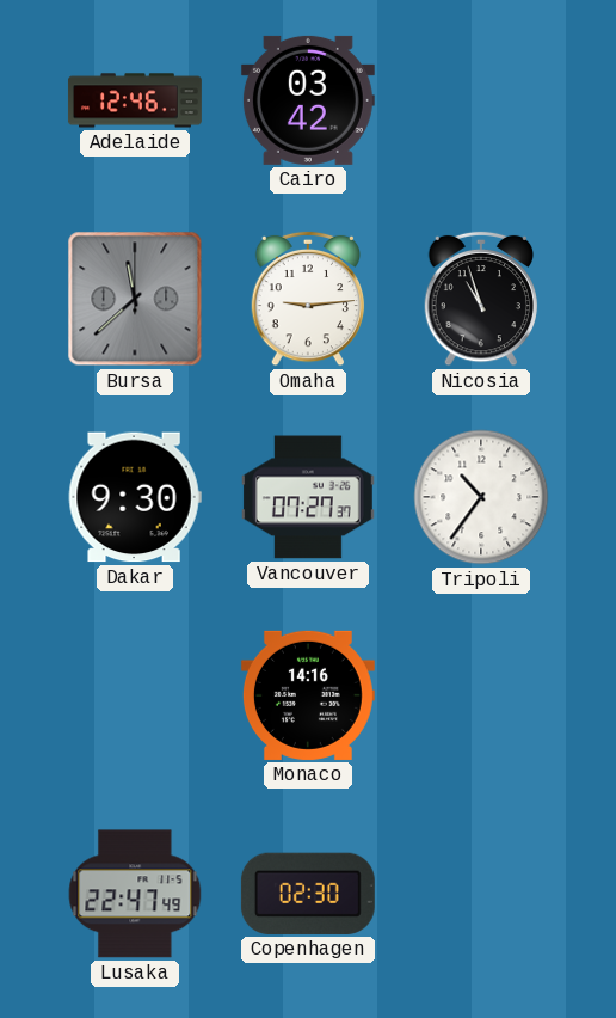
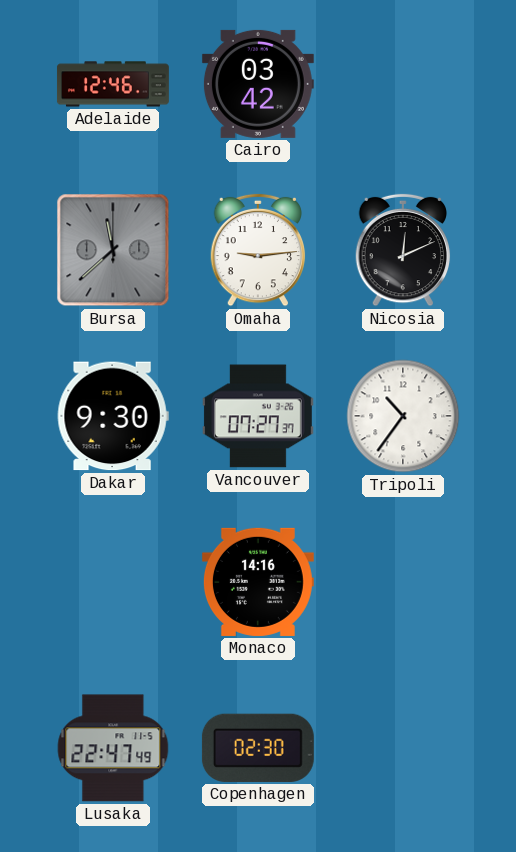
Nicosia: 10:57 -> 12:11
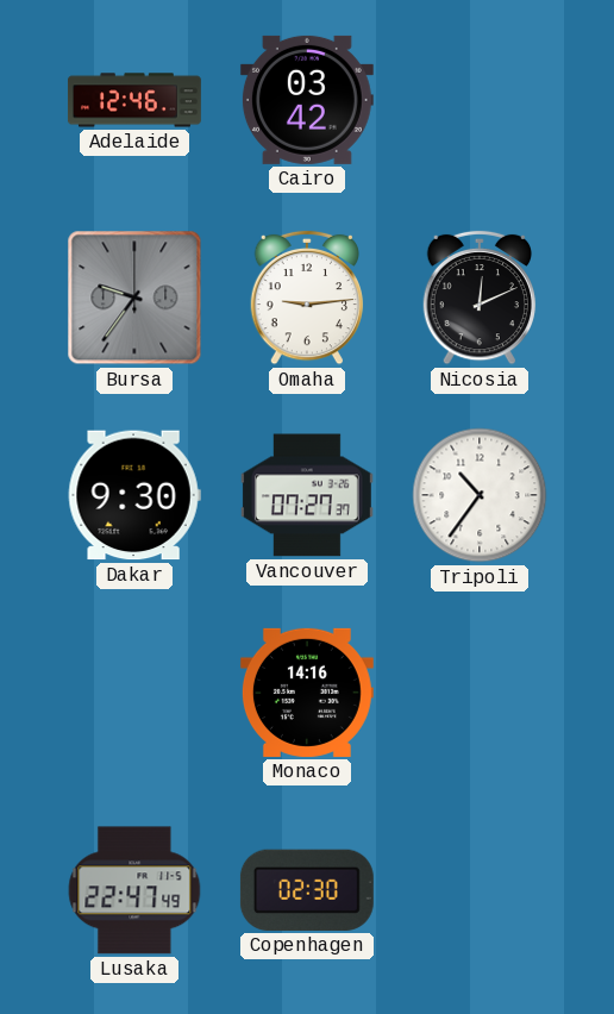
Bursa: 11:38 -> 9:36
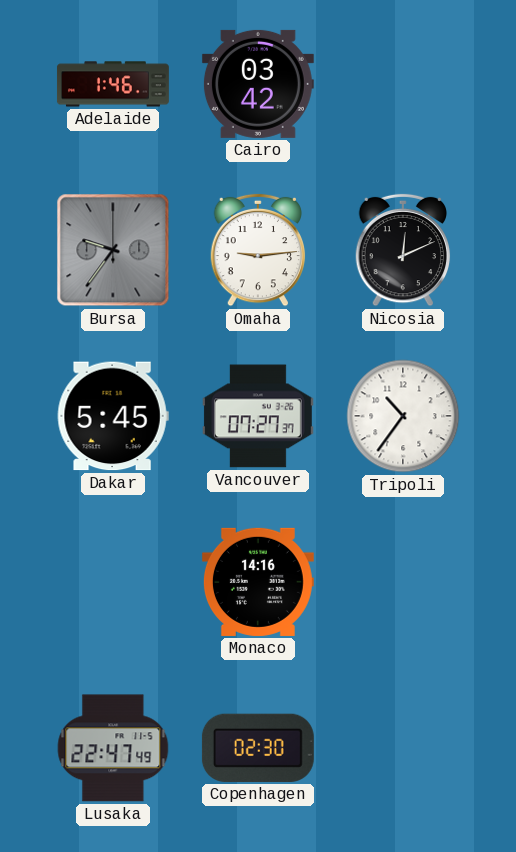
Adelaide: 12:46 -> 1:46
Dakar: 9:30 -> 5:45
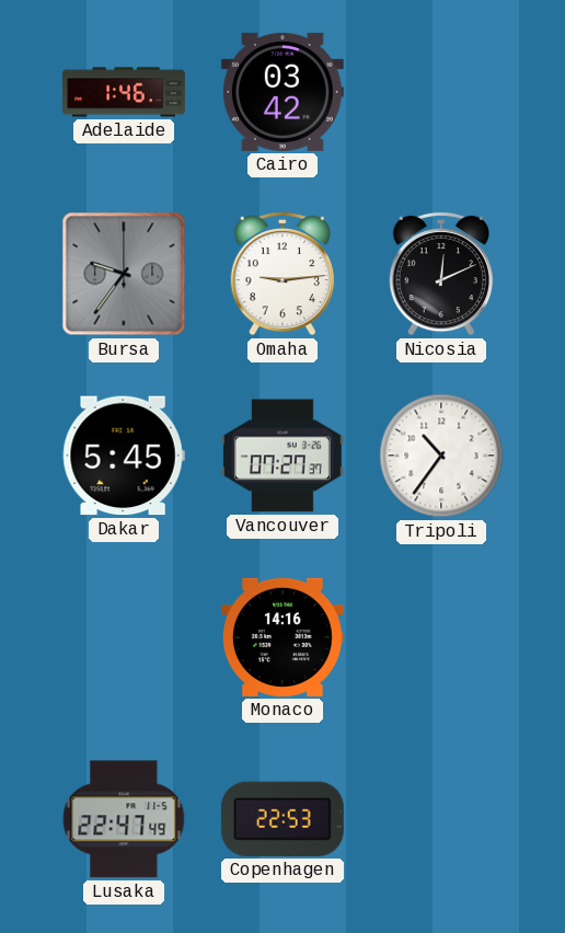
Copenhagen: 02:30 -> 22:53
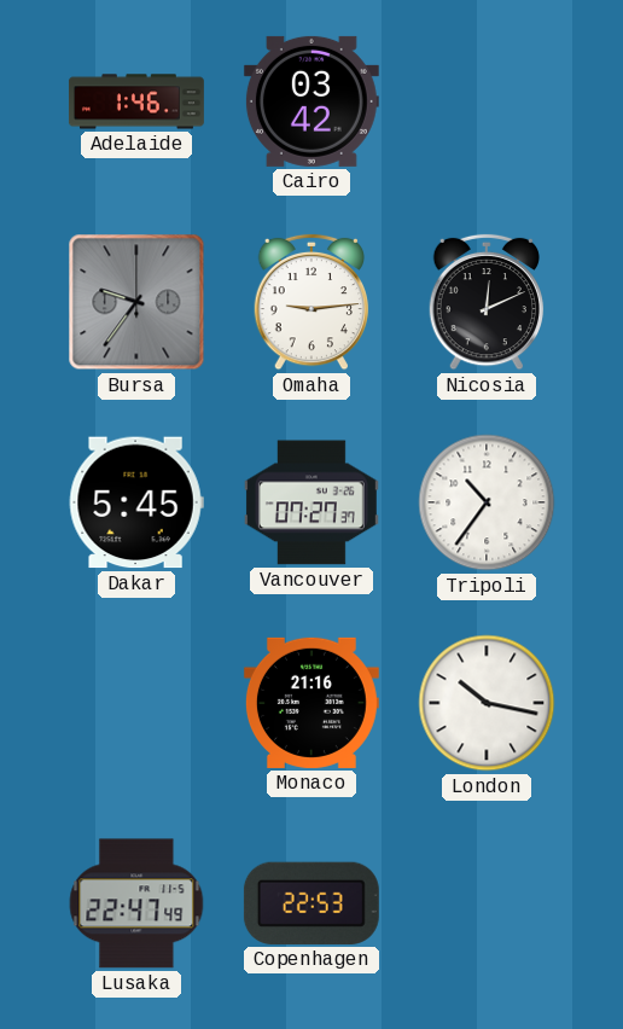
Monaco: 14:16 -> 21:16
London: none -> 10:17
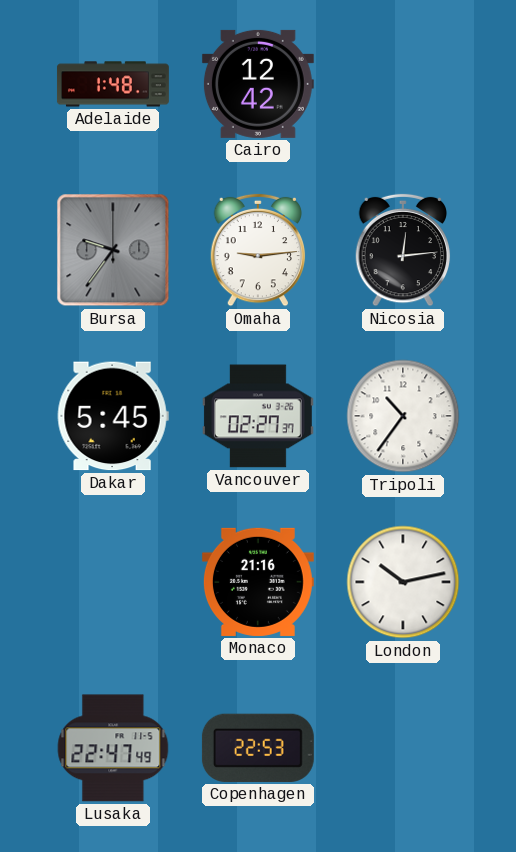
Adelaide: 1:46 -> 1:48
Cairo: 03:42 -> 12:42
Nicosia: 12:11 -> 12:14
Vancouver: 07:27 -> 02:27
London: 10:17 -> 10:13
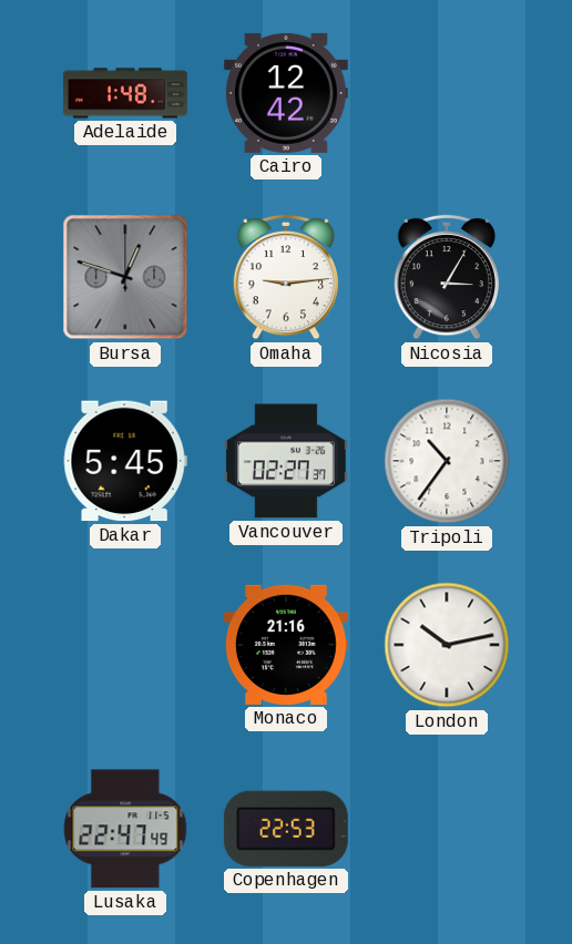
Bursa: 9:36 -> 12:48
Nicosia: 12:14 -> 3:05
